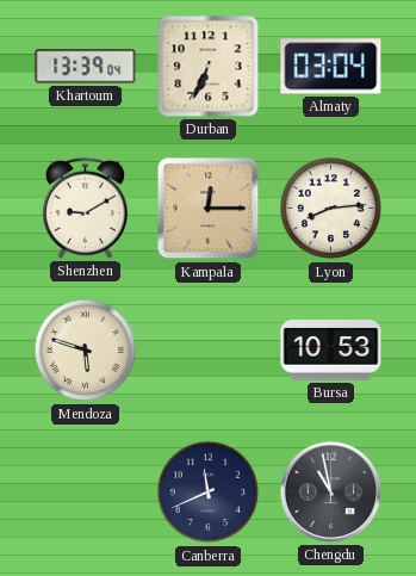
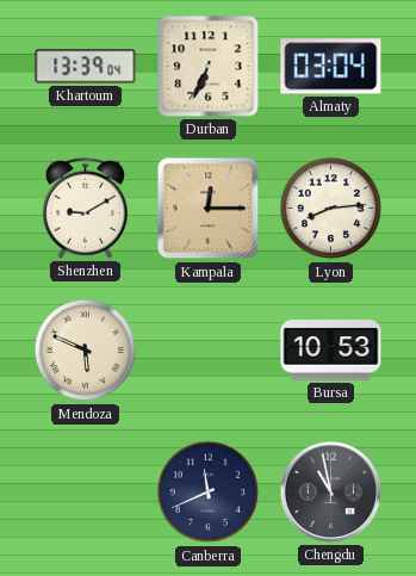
Mendoza: 5:48 -> 5:49
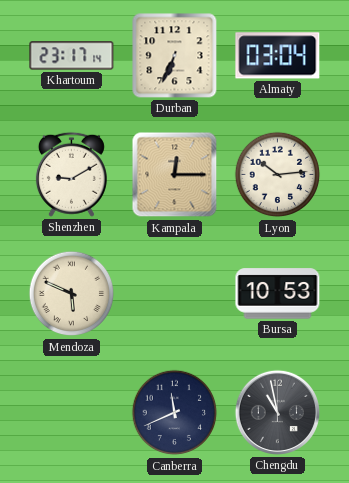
Khartoum: 13:39 -> 23:17
Lyon: 8:14 -> 10:14
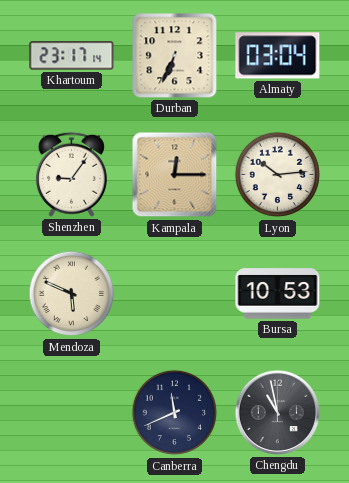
Shenzhen: 9:10 -> 9:06
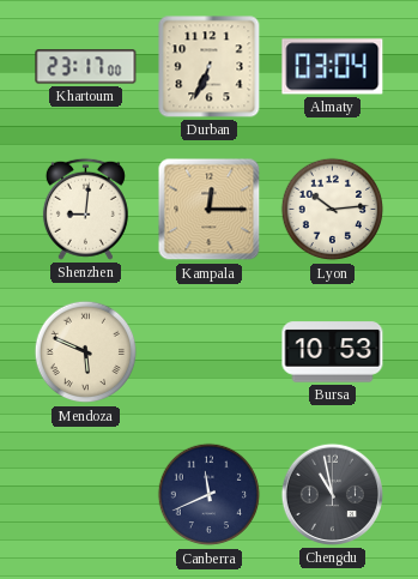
Khartoum: 23:17:14 -> 23:17:00
Shenzhen: 9:06 -> 9:01
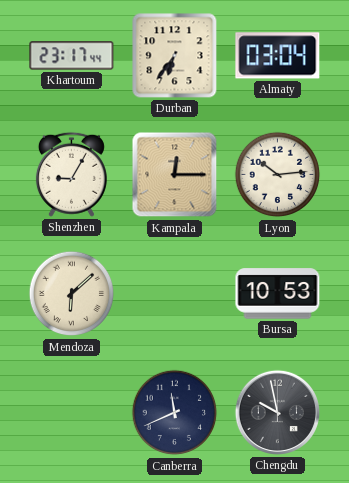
Khartoum: 23:17:00 -> 23:17:44
Durban: 6:34 -> 6:36
Shenzhen: 9:01 -> 9:05
Mendoza: 5:49 -> 6:08
Chengdu: 10:58 -> 9:58
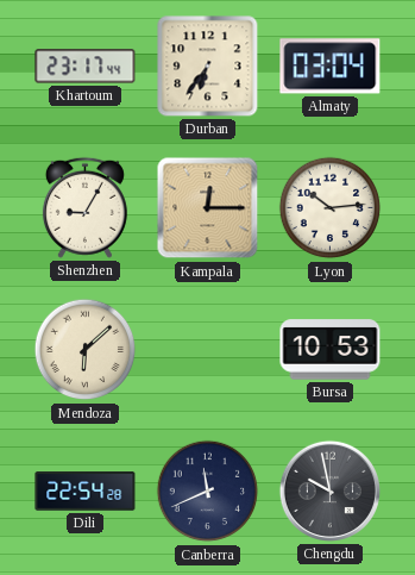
Dili: none -> 22:54
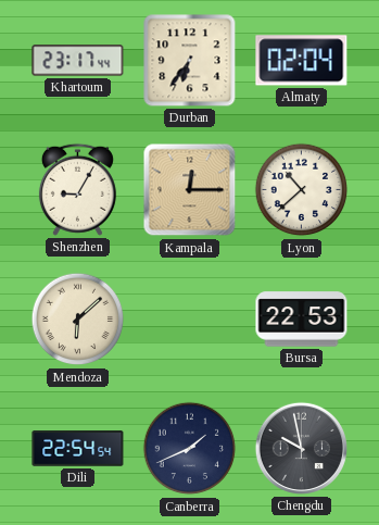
Almaty: 03:04 -> 02:04
Lyon: 10:14 -> 10:38
Bursa: 10:53 -> 22:53
Dili: 22:54:28 -> 22:54:54
Canberra: 11:41 -> 1:41
